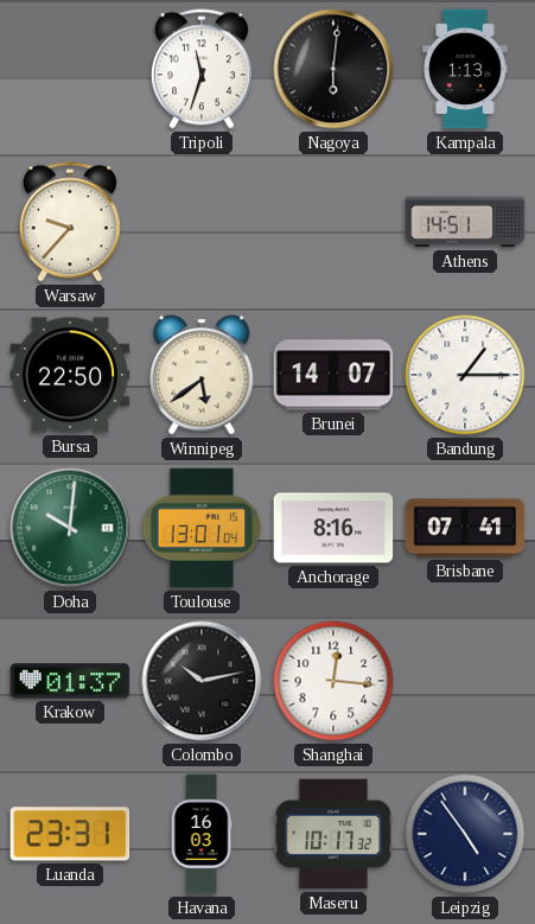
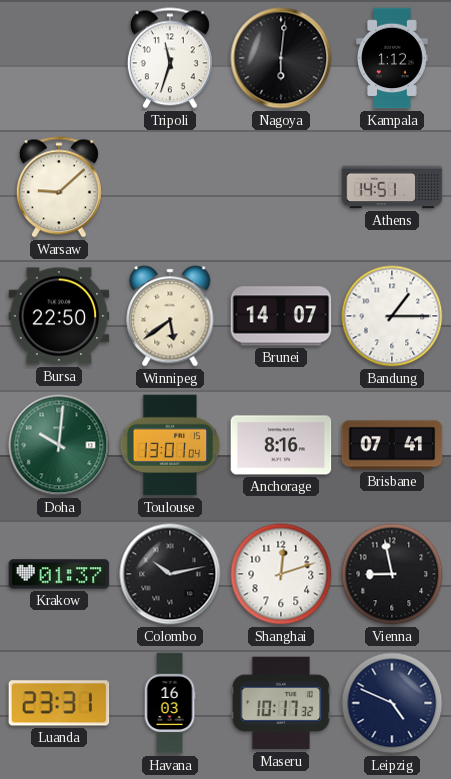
Kampala: 1:13 -> 1:12
Warsaw: 9:37 -> 9:08
Shanghai: 12:16 -> 12:12
Vienna: none -> 8:58
Leipzig: 4:54 -> 4:49
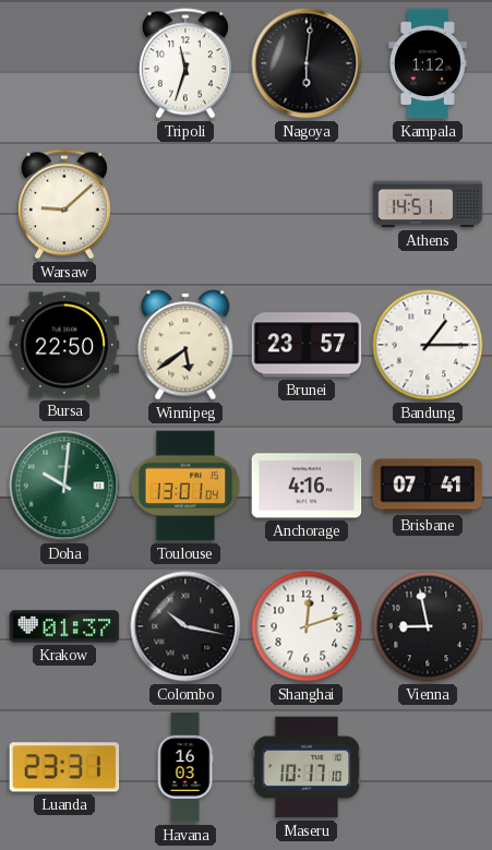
Brunei: 14:07 -> 23:57
Anchorage: 8:16 -> 4:16
Colombo: 10:13 -> 10:17
Maseru: 10:17:32 -> 10:17:10
Leipzig: 4:49 -> none
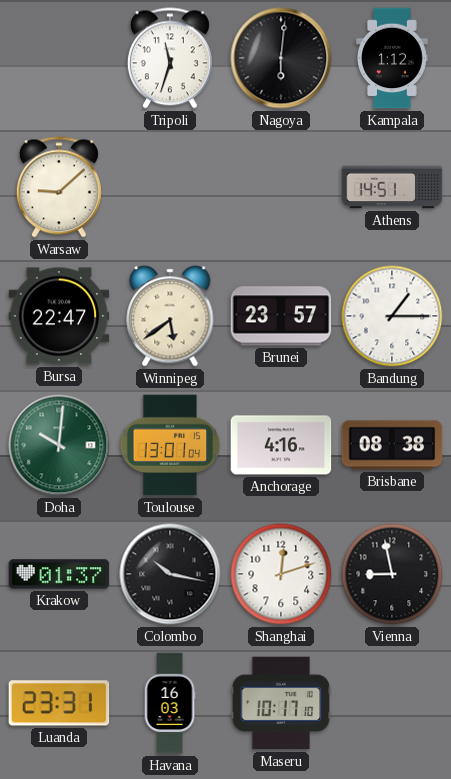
Bursa: 22:50 -> 22:47
Brisbane: 07:41 -> 08:38
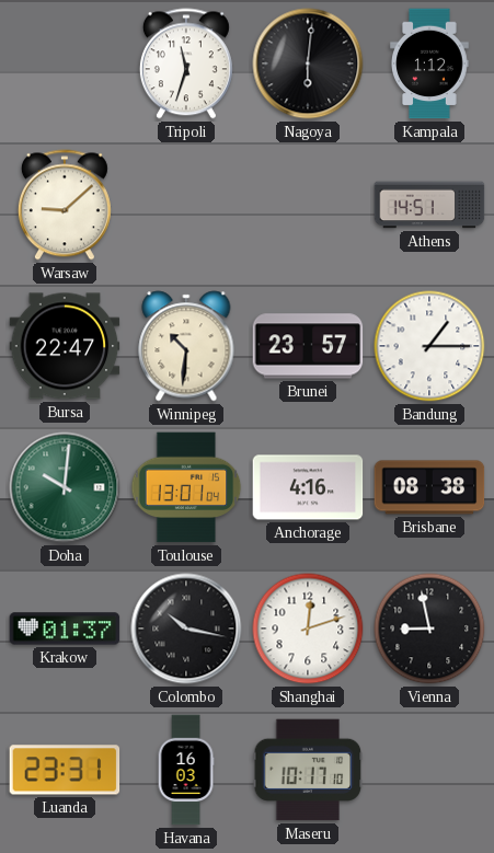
Winnipeg: 5:39 -> 10:31
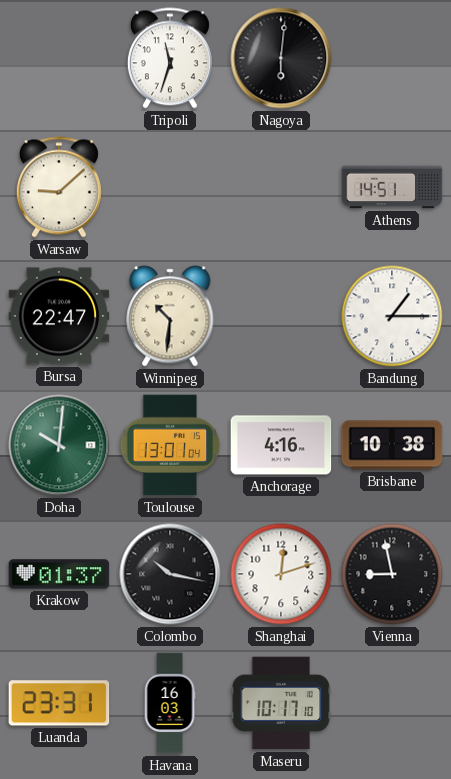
Kampala: 1:12 -> none
Brunei: 23:57 -> none
Brisbane: 08:38 -> 10:38
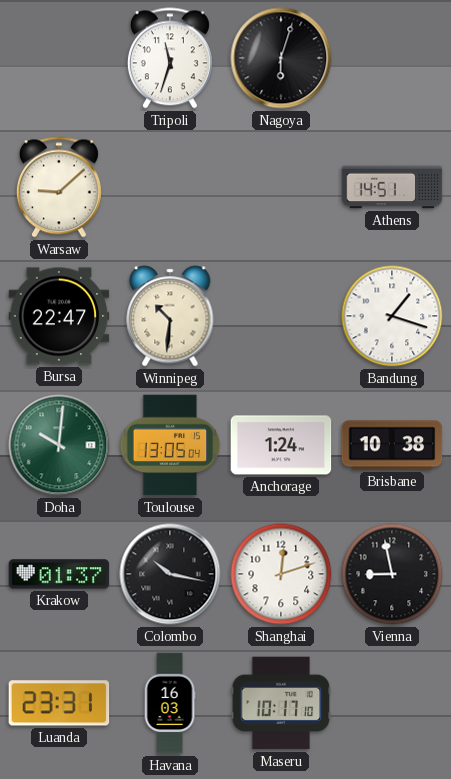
Nagoya: 6:01 -> 6:03
Bandung: 1:15 -> 1:18
Toulouse: 13:01 -> 13:05
Anchorage: 4:16 -> 1:24
